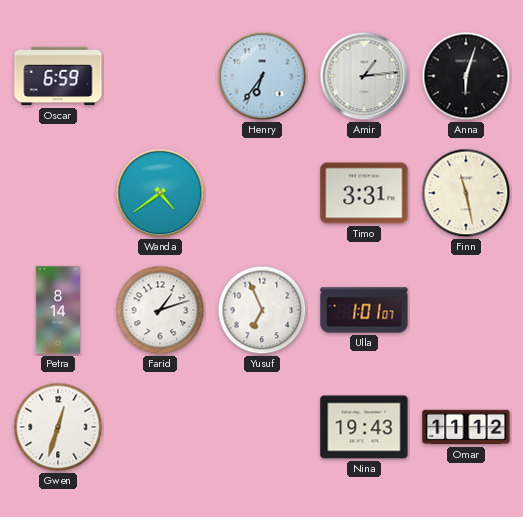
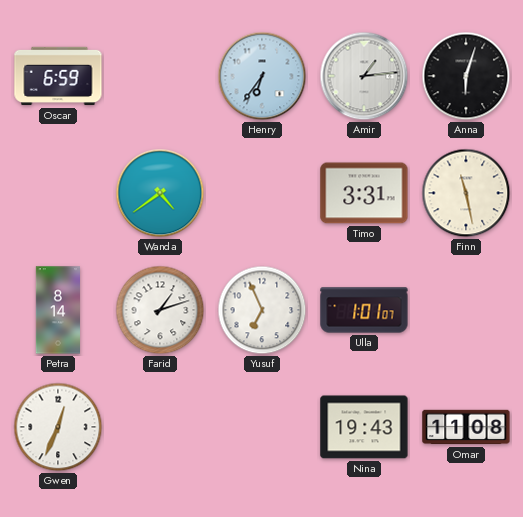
Gwen: 12:33 -> 12:34
Omar: 11:12 -> 11:08
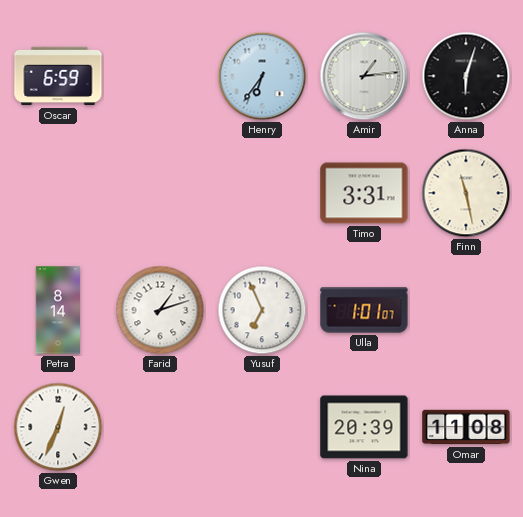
Wanda: 4:39 -> none
Nina: 19:43 -> 20:39
